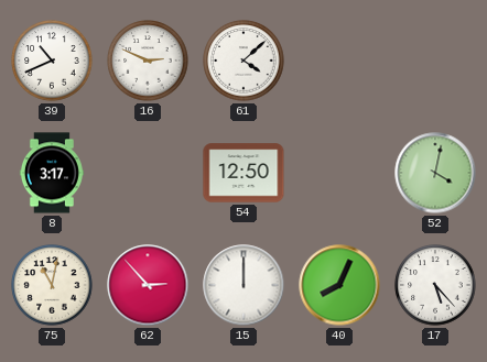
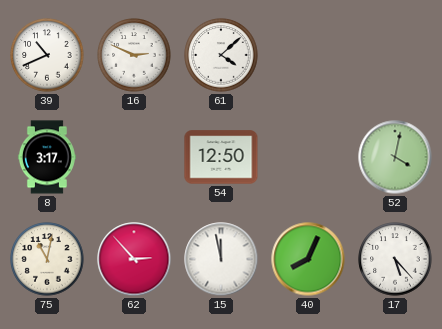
15: 12:00 -> 11:58
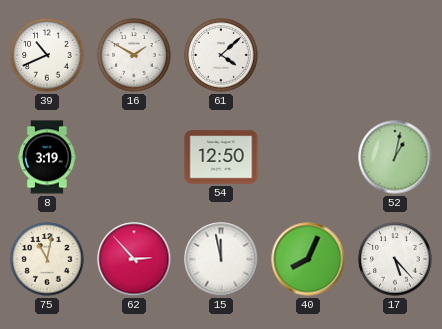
16: 2:49 -> 1:50
8: 3:17 -> 3:19
52: 4:02 -> 1:02
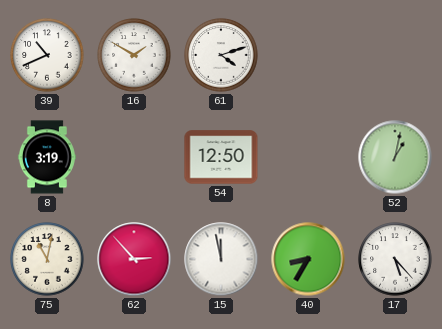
61: 4:08 -> 4:12
40: 8:04 -> 8:35
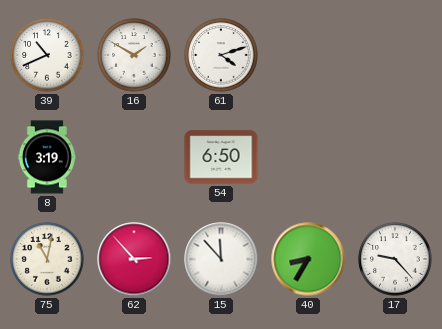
54: 12:50 -> 6:50
52: 1:02 -> none
15: 11:58 -> 11:53
17: 5:23 -> 9:23
